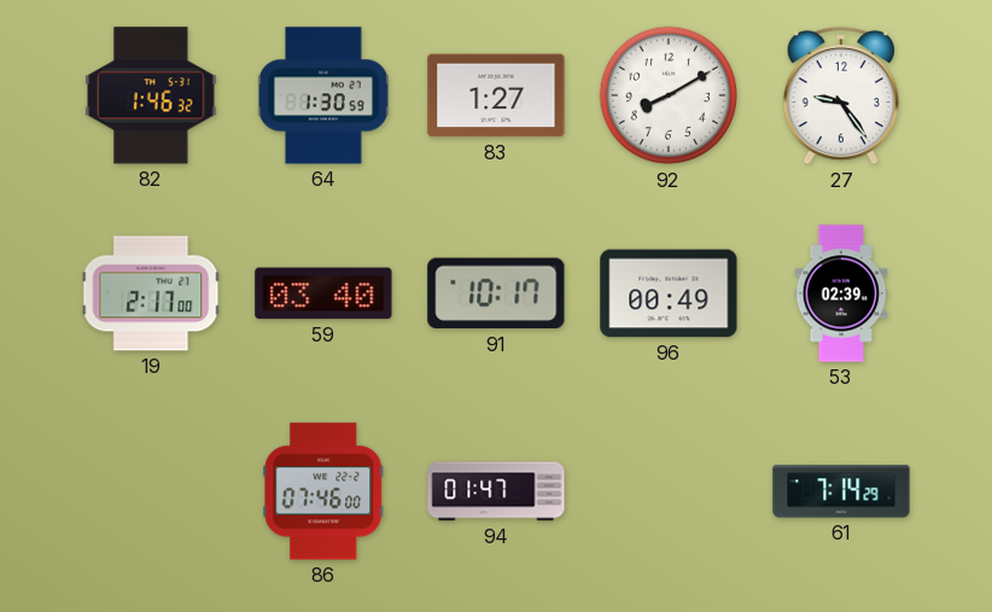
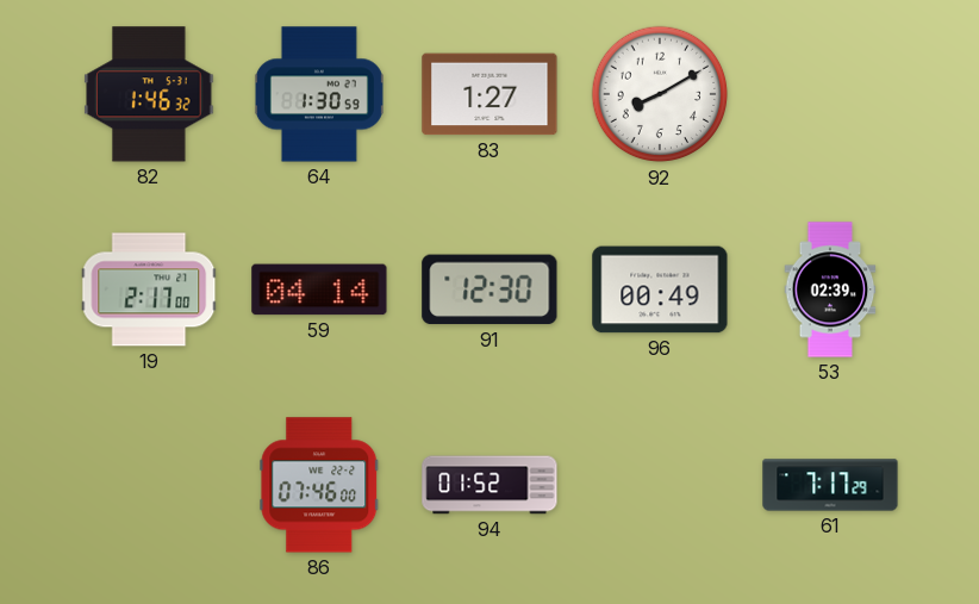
27: 9:24 -> none
59: 03:40 -> 04:14
91: 10:17 -> 12:30
94: 01:47 -> 01:52
61: 7:14 -> 7:17
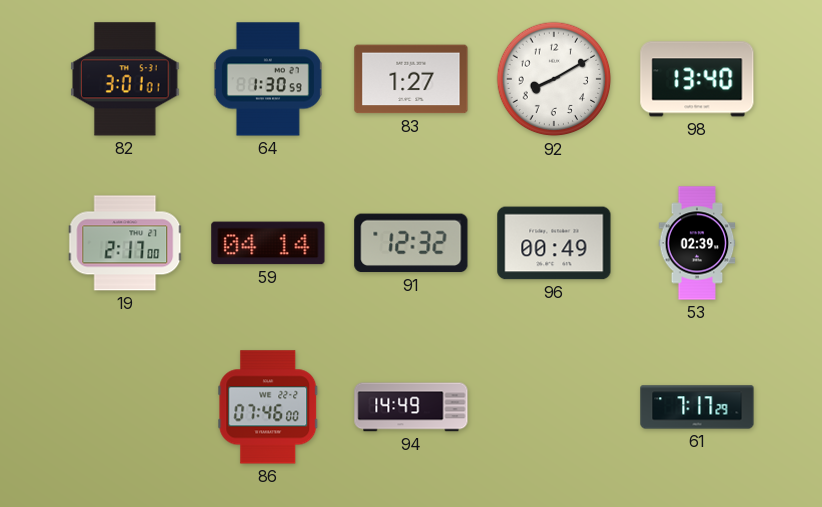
82: 1:46 -> 3:01
98: none -> 13:40
91: 12:30 -> 12:32
94: 01:52 -> 14:49
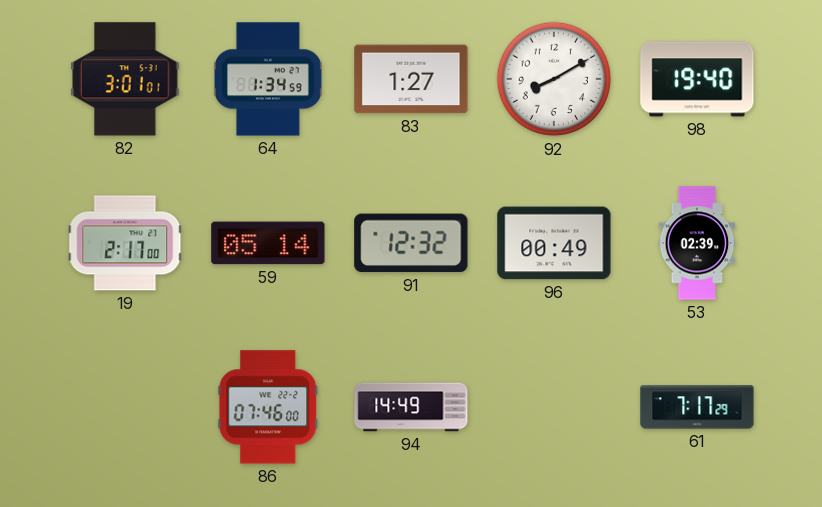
64: 1:30 -> 1:34
98: 13:40 -> 19:40
59: 04:14 -> 05:14
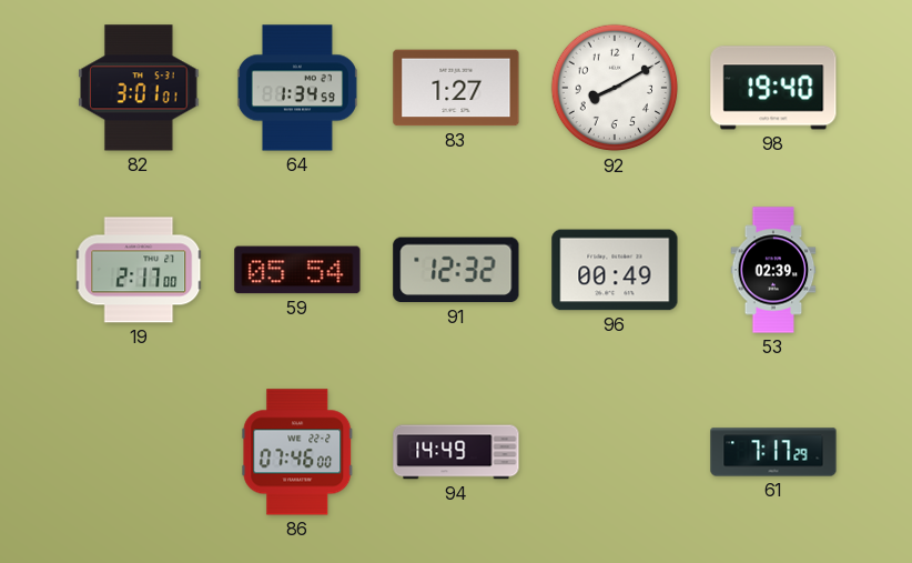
59: 05:14 -> 05:54
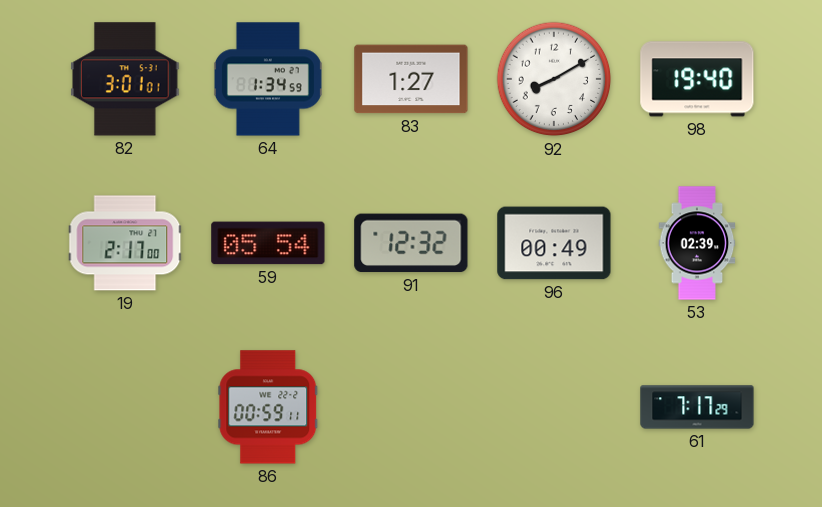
86: 07:46 -> 00:59
94: 14:49 -> none
